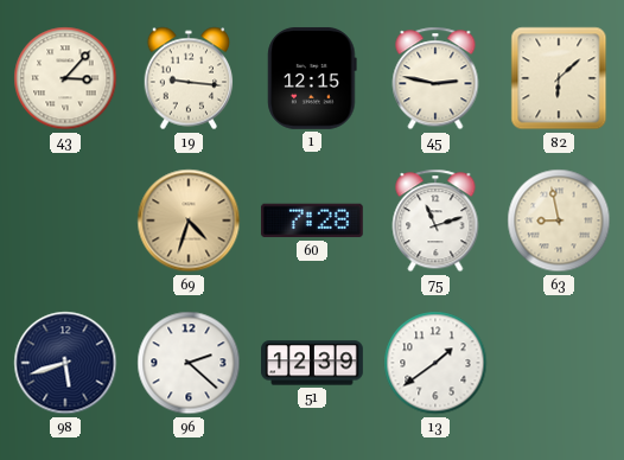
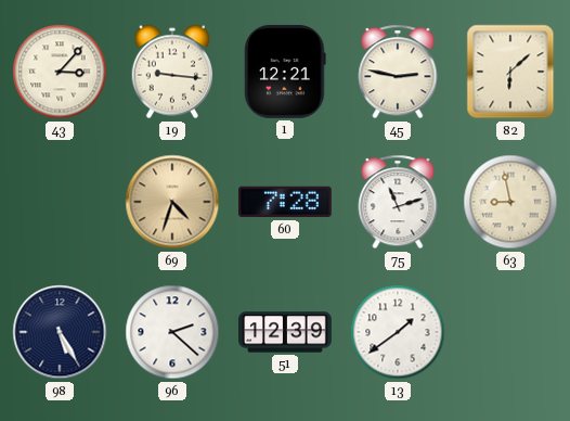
1: 12:15 -> 12:21
98: 5:42 -> 5:25
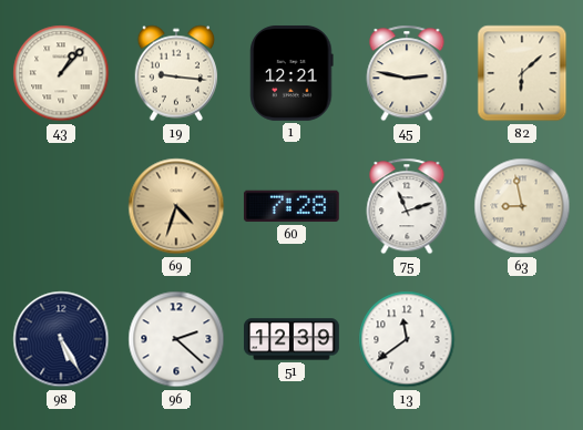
43: 3:07 -> 1:07
13: 1:39 -> 11:39
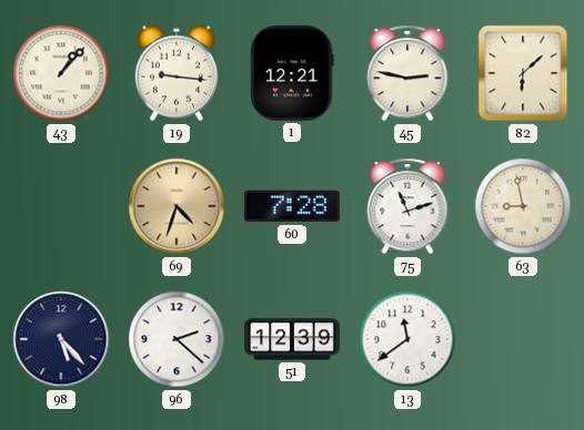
98: 5:25 -> 5:23
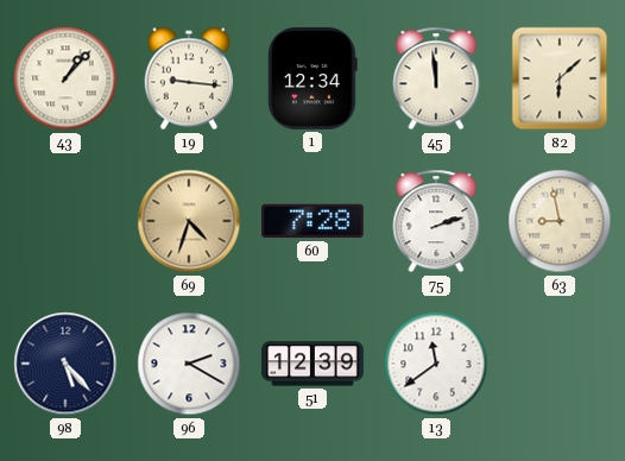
1: 12:21 -> 12:34
45: 2:47 -> 11:59
75: 11:12 -> 2:12
96: 2:22 -> 2:20
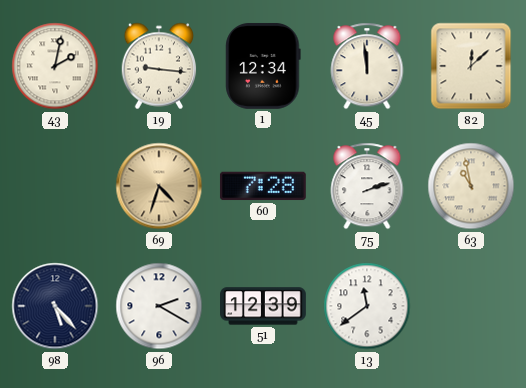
43: 1:07 -> 2:02
82: 6:08 -> 12:08
63: 8:58 -> 10:58
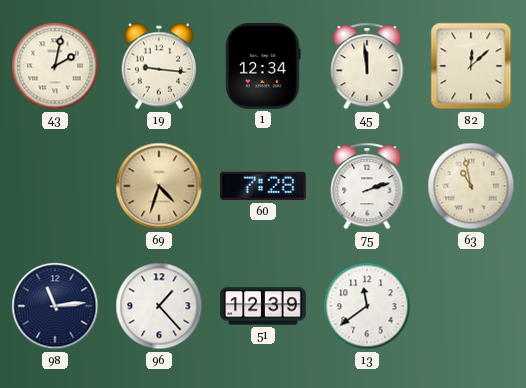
98: 5:23 -> 11:14
96: 2:20 -> 1:23
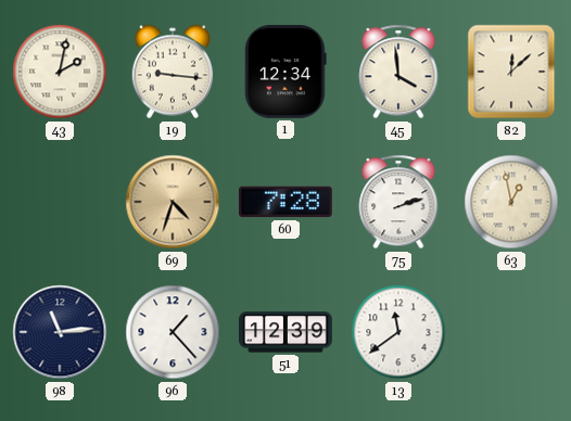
45: 11:59 -> 3:59
63: 10:58 -> 12:58
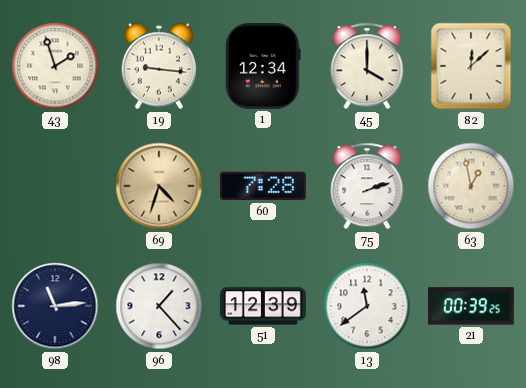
43: 2:02 -> 1:57
45: 3:59 -> 4:00
21: none -> 00:39
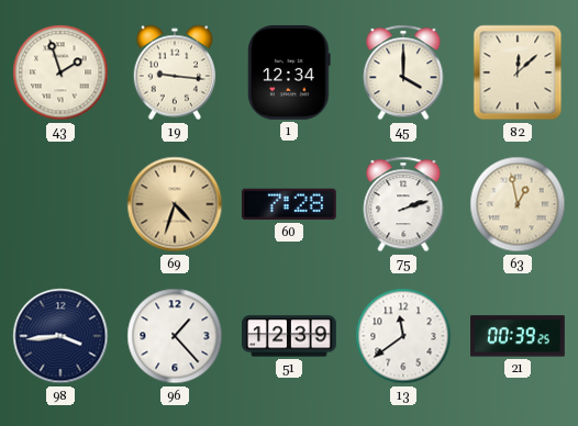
98: 11:14 -> 3:44
